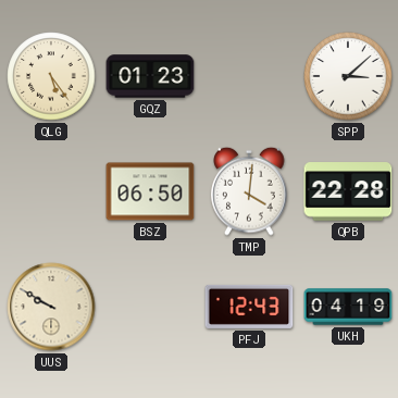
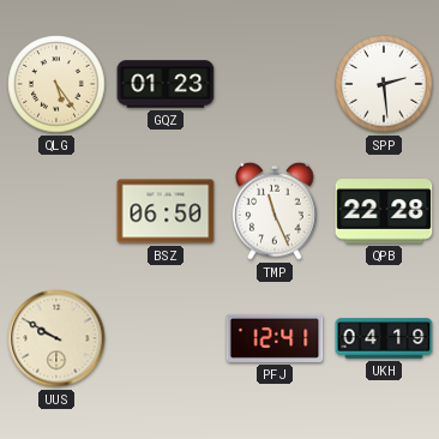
SPP: 3:08 -> 2:29
TMP: 4:01 -> 11:26
PFJ: 12:43 -> 12:41
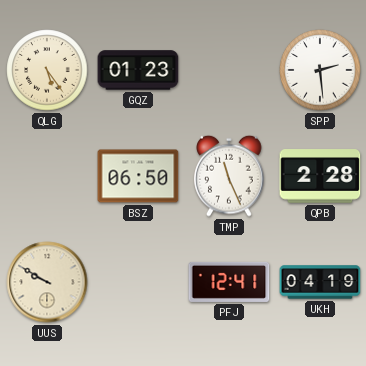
QPB: 22:28 -> 2:28
